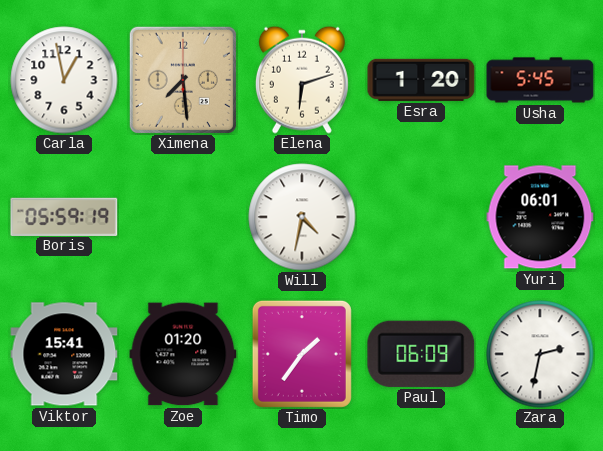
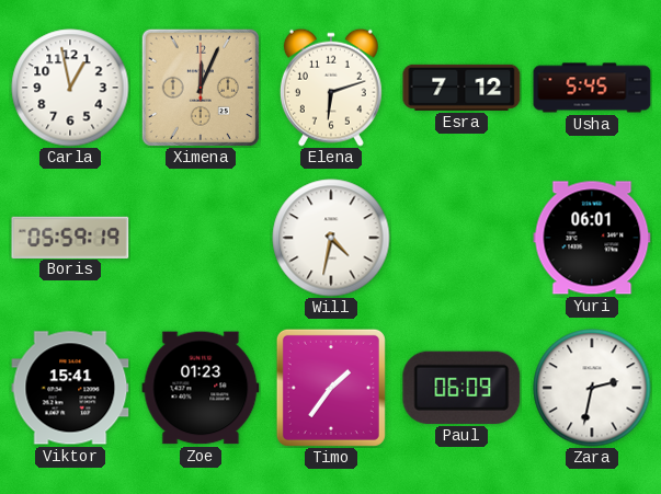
Ximena: 7:29 -> 12:04
Esra: 1:20 -> 7:12
Zoe: 01:20 -> 01:23
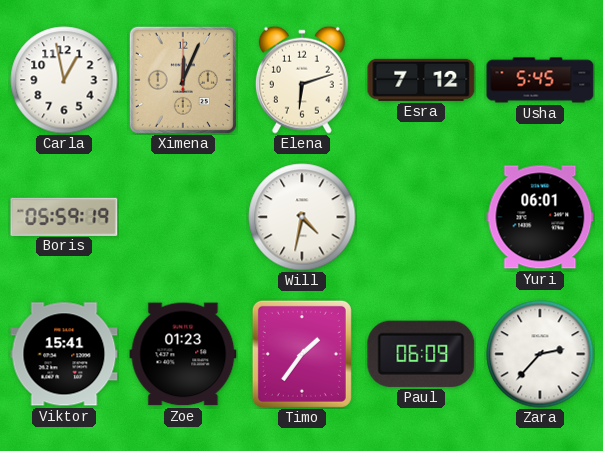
Zara: 2:32 -> 2:37
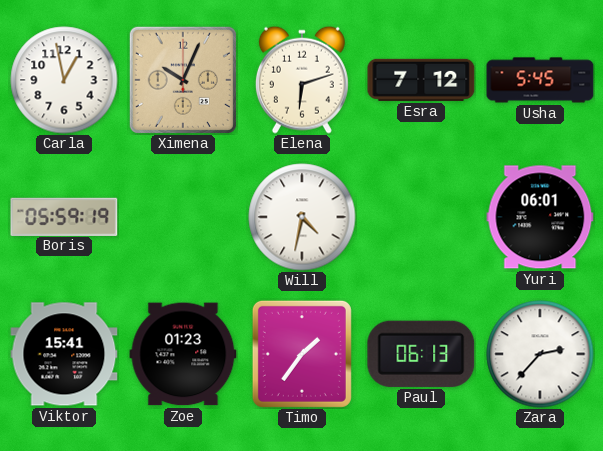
Ximena: 12:04 -> 10:04
Paul: 06:09 -> 06:13
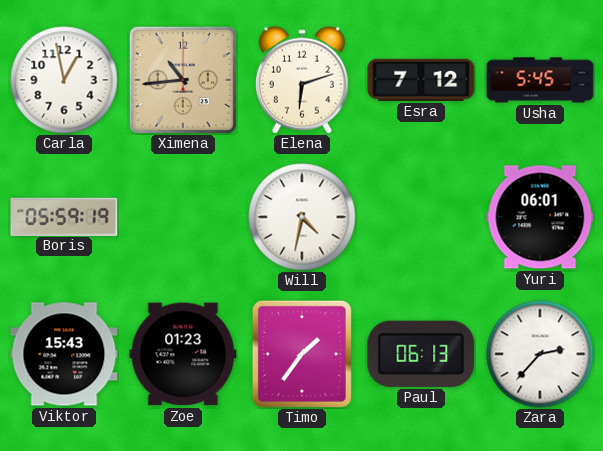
Ximena: 10:04 -> 10:44
Viktor: 15:41 -> 15:43
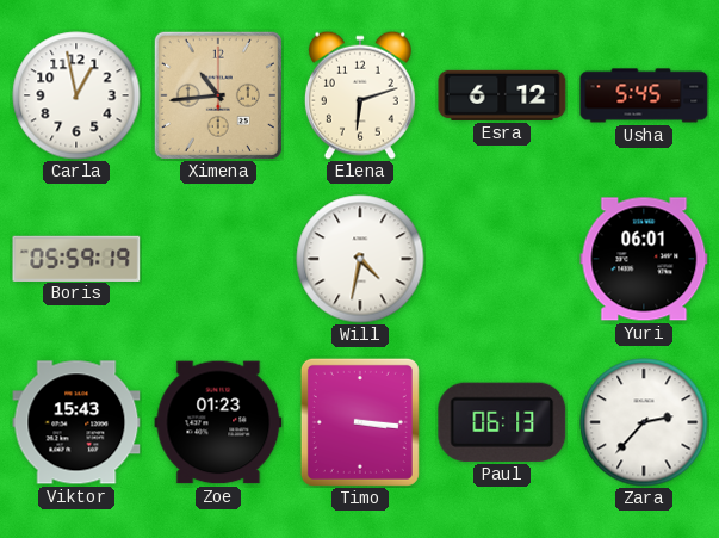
Esra: 7:12 -> 6:12
Timo: 1:36 -> 3:16
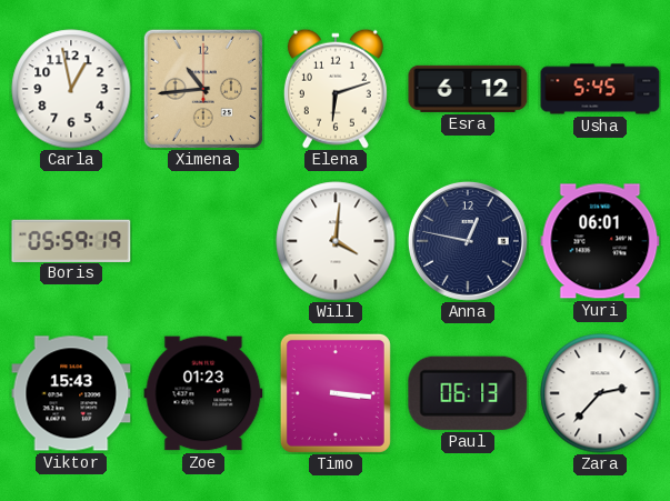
Will: 4:32 -> 4:01
Anna: none -> 12:47
